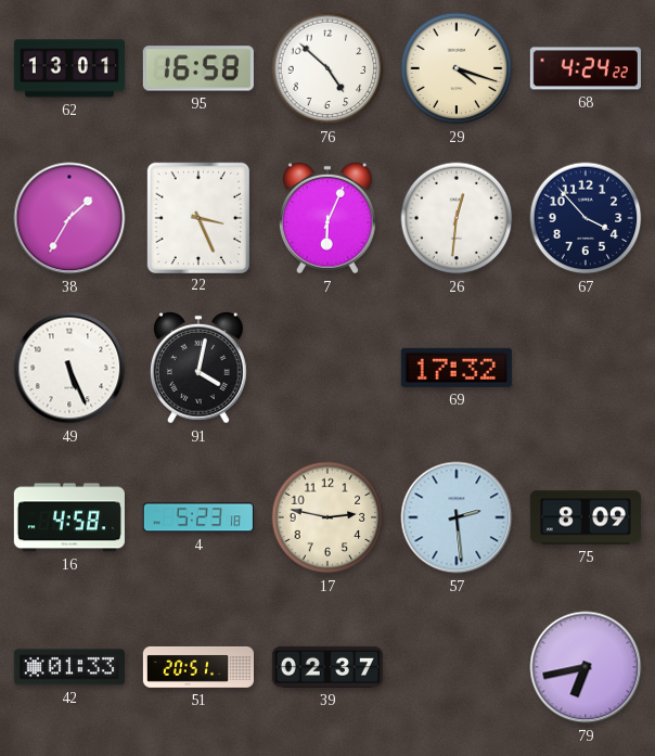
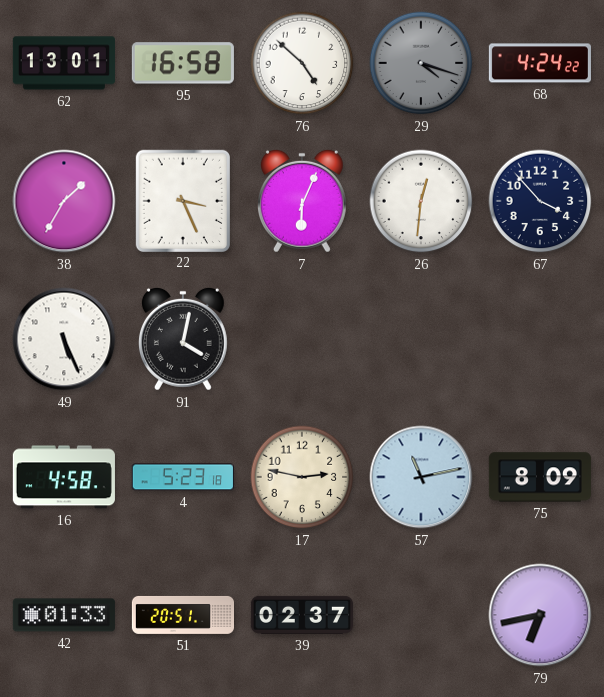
29 dial: cream -> grey
69: 17:32 -> none
57: 2:29 -> 11:13
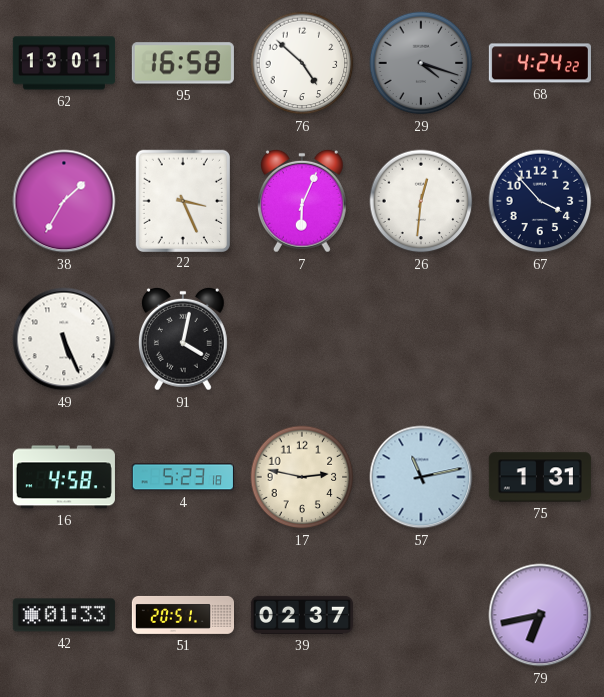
75: 8:09 -> 1:31
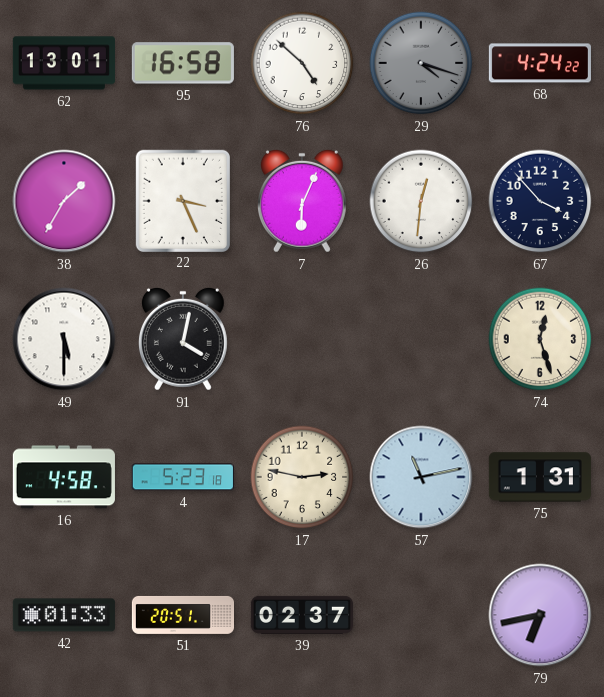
49: 5:26 -> 5:30
74: none -> 12:27
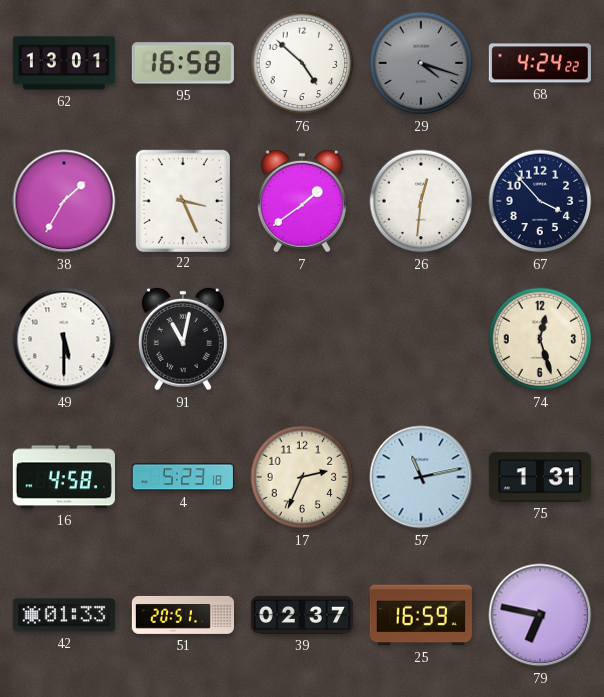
7: 6:04 -> 1:39
91: 4:02 -> 11:02
17: 2:47 -> 2:34
25: none -> 16:59
79: 6:43 -> 6:47
